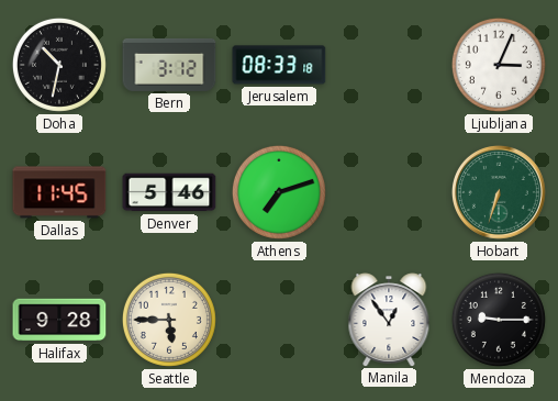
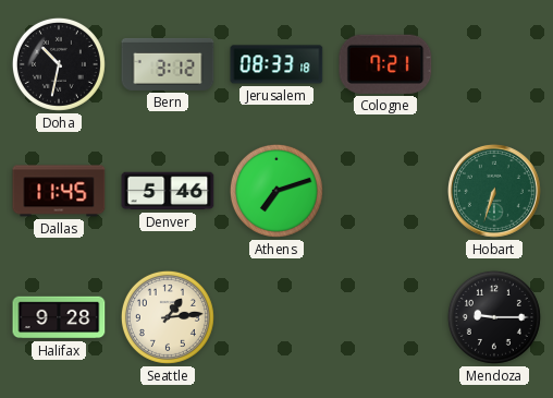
Cologne: none -> 7:21
Ljubljana: 3:04 -> none
Seattle: 5:45 -> 1:14
Manila: 12:54 -> none
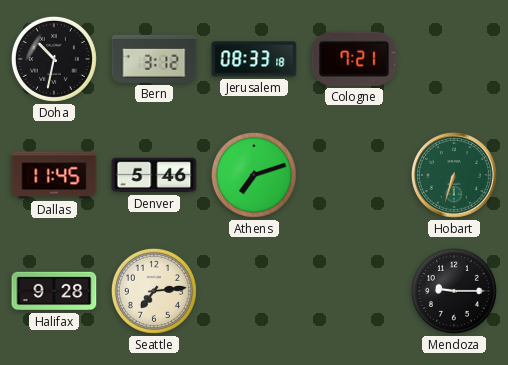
Seattle: 1:14 -> 7:14
